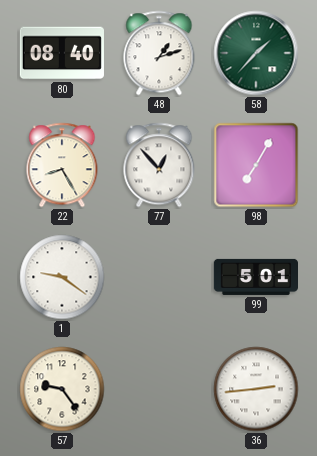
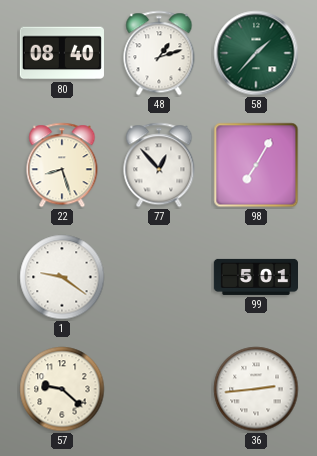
22: 8:25 -> 8:27
57: 9:24 -> 9:22
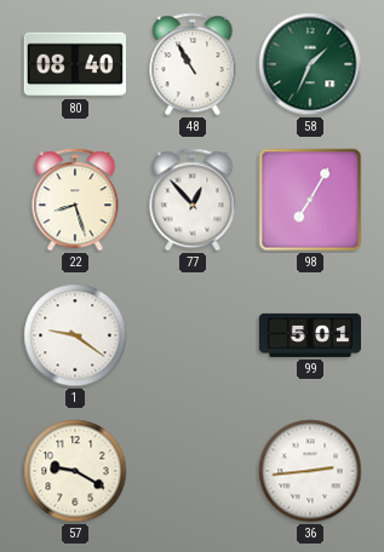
48: 1:12 -> 10:55
58: 1:37 -> 1:34
57: 9:22 -> 9:20
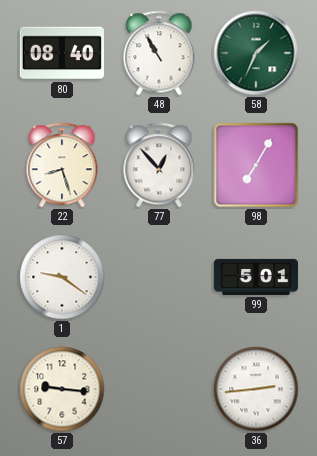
57: 9:20 -> 9:16
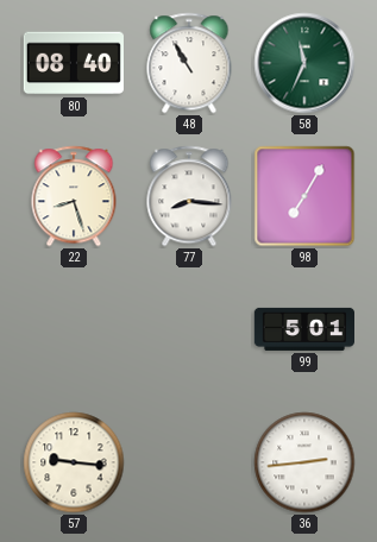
58: 1:34 -> 11:34
77: 12:53 -> 8:16
1: 9:21 -> none
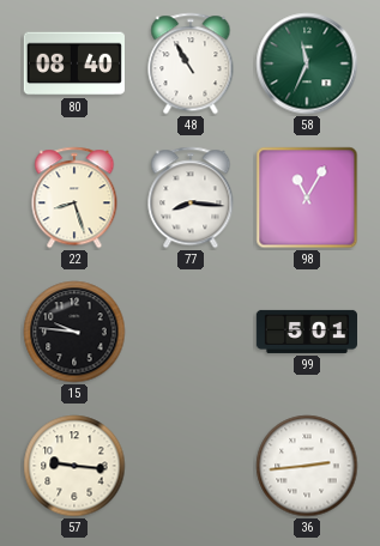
98: 7:05 -> 11:05
15: none -> 9:46
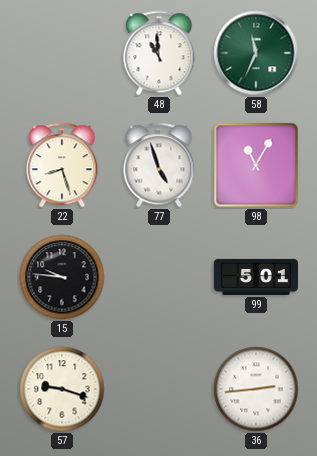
80: 08:40 -> none
48: 10:55 -> 10:59
77: 8:16 -> 4:57
57: 9:16 -> 9:18
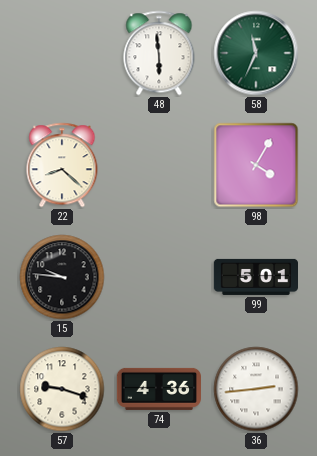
48: 10:59 -> 5:59
22: 8:27 -> 8:22
77: 4:57 -> none
98: 11:05 -> 4:05
74: none -> 4:36
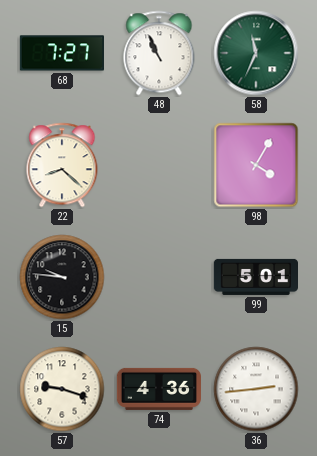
68: none -> 7:27
48: 5:59 -> 10:56
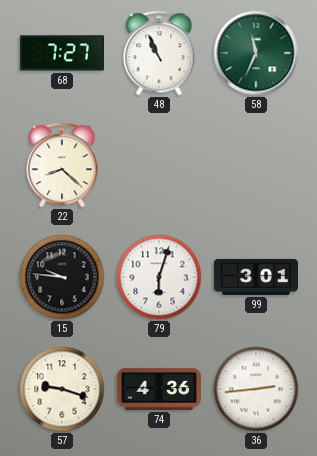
98: 4:05 -> none
79: none -> 6:03
99: 5:01 -> 3:01
